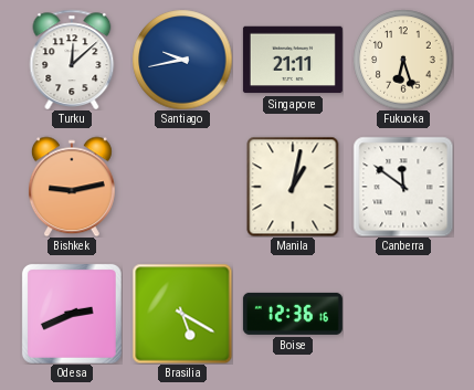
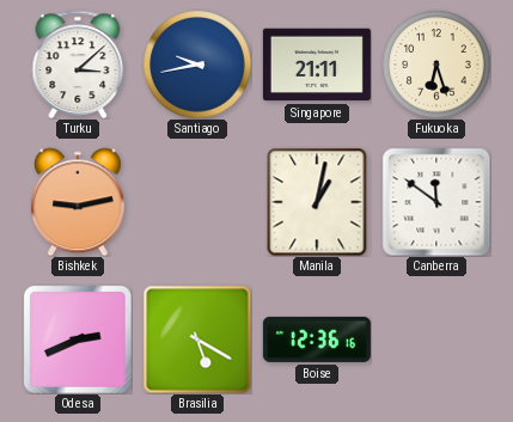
Turku: 12:08 -> 3:08
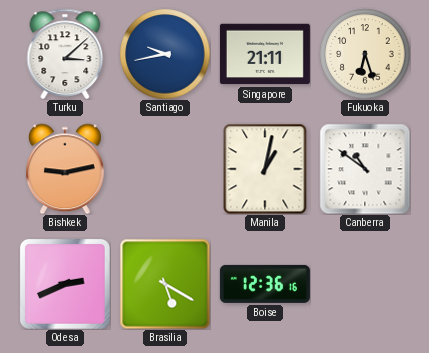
Canberra: 11:51 -> 10:51
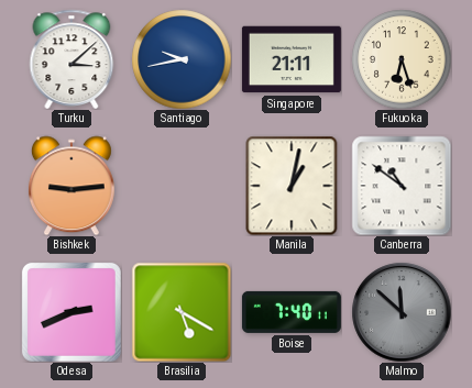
Bishkek: 9:13 -> 9:14
Boise: 12:36 -> 7:40
Malmo: none -> 11:52
